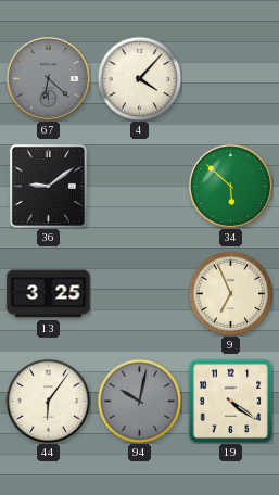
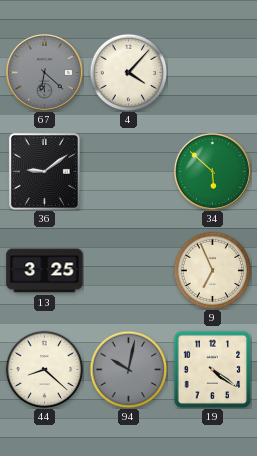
44: 6:06 -> 8:22
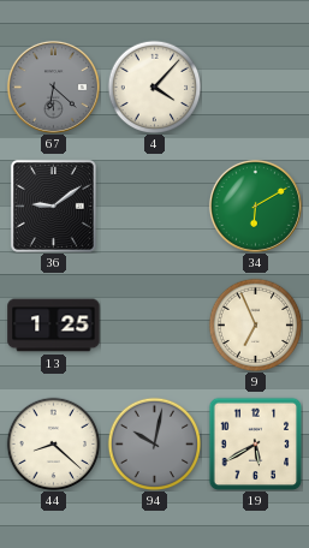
34: 5:52 -> 6:10
13: 3:25 -> 1:25
19: 4:21 -> 5:40
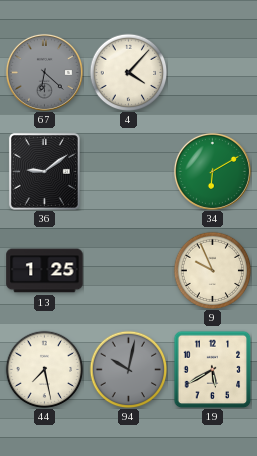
9: 6:56 -> 9:56
44: 8:22 -> 7:28
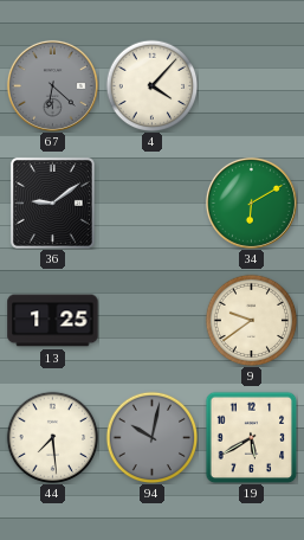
9: 9:56 -> 9:39
44: 7:28 -> 7:29
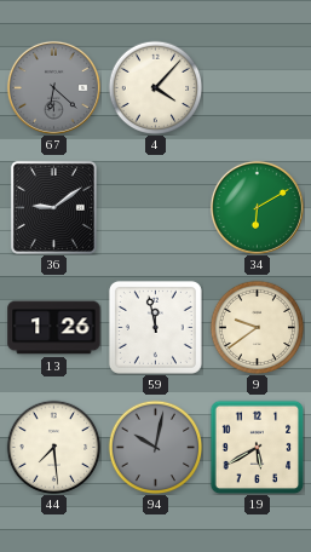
13: 1:25 -> 1:26
59: none -> 11:58
